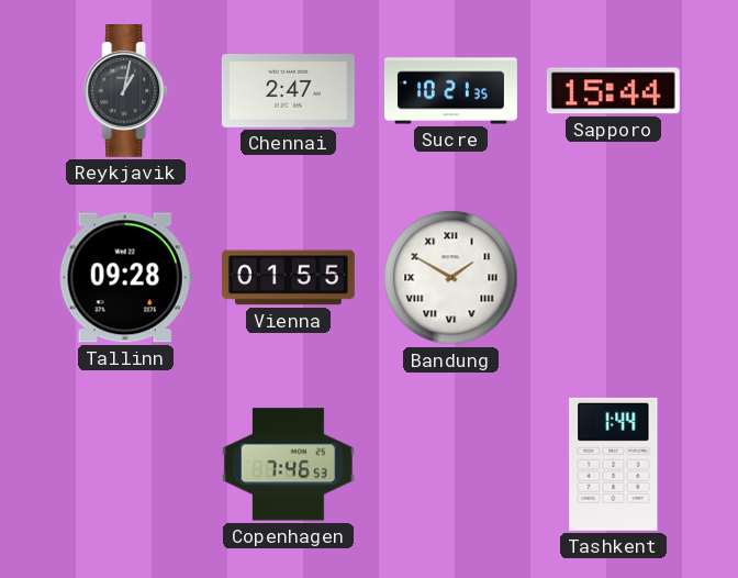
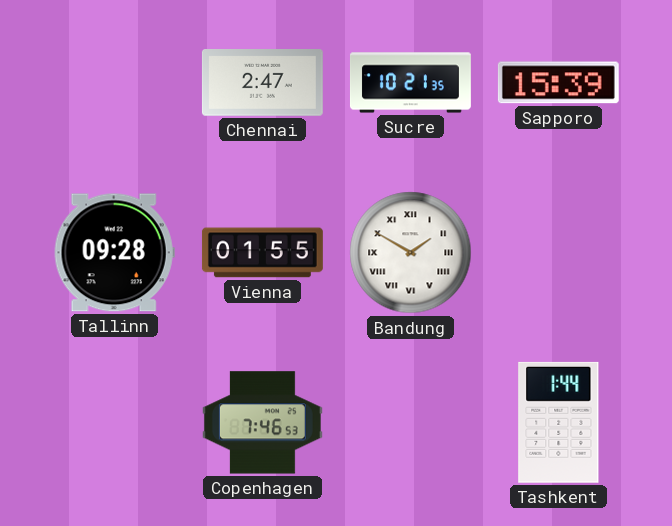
Reykjavik: 1:02 -> none
Sapporo: 15:44 -> 15:39
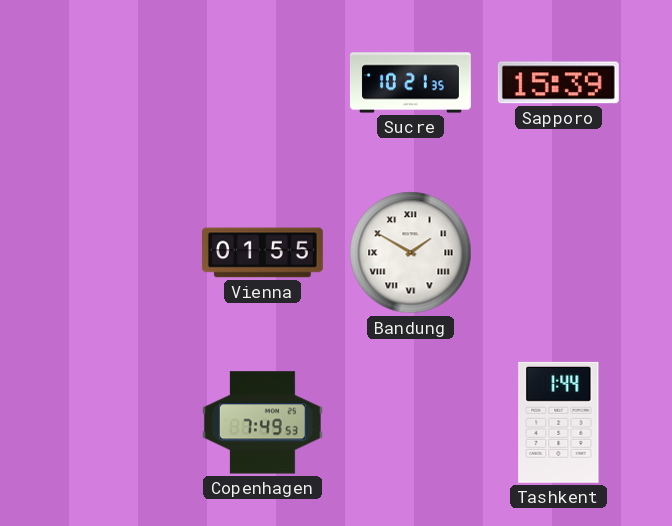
Chennai: 2:47 -> none
Tallinn: 09:28 -> none
Copenhagen: 7:46 -> 7:49
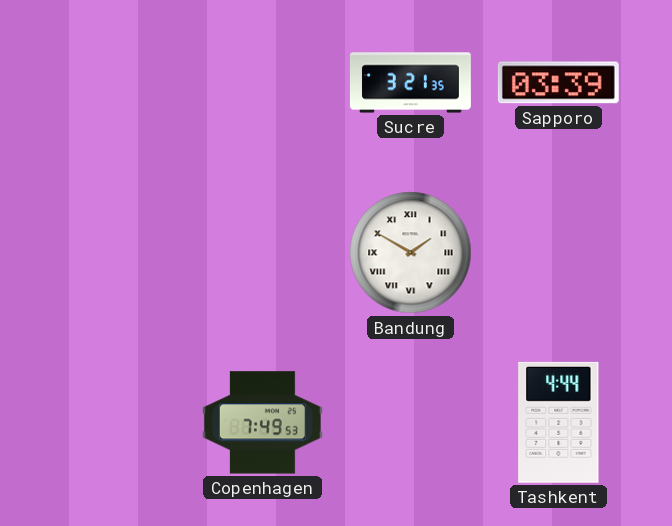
Sucre: 10:21 -> 3:21
Sapporo: 15:39 -> 03:39
Vienna: 01:55 -> none
Tashkent: 1:44 -> 4:44
